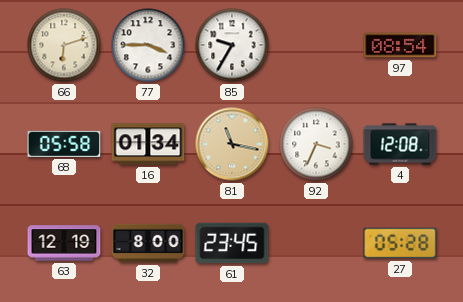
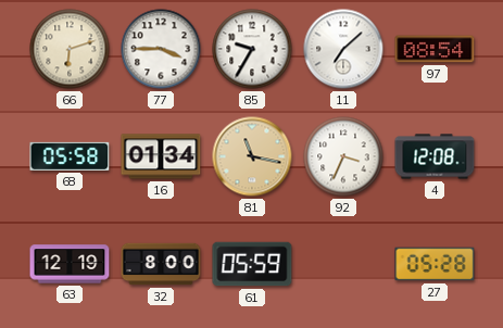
11: none -> 7:08
61: 23:45 -> 05:59
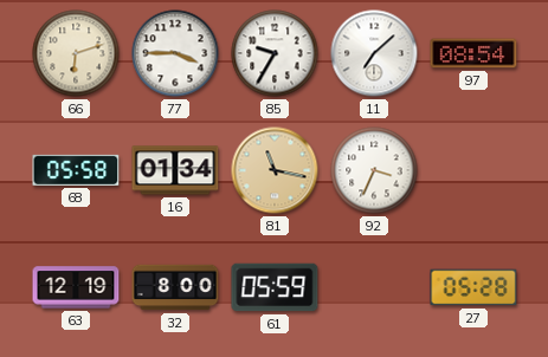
4: 12:08 -> none
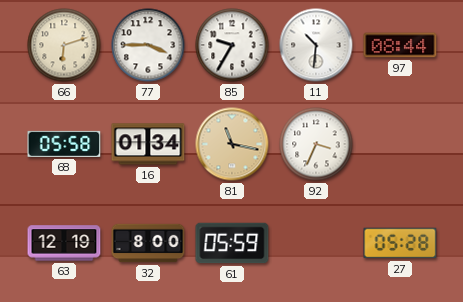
11: 7:08 -> 10:31
97: 08:54 -> 08:44
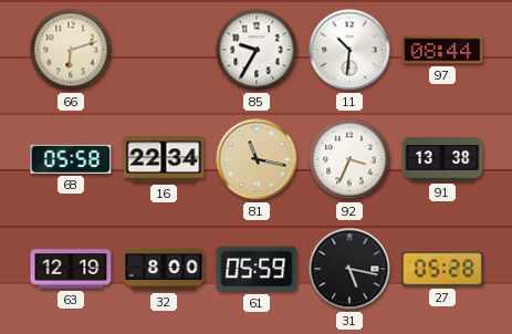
77: 3:45 -> none
16: 01:34 -> 22:34
91: none -> 13:38
31: none -> 5:17
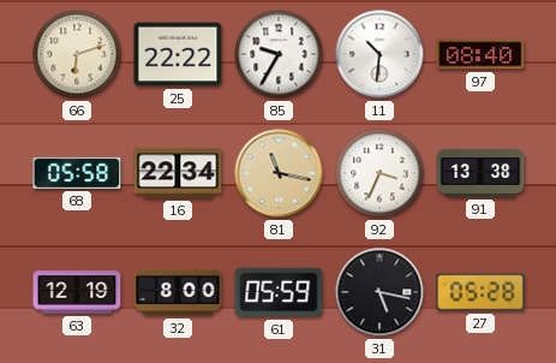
25: none -> 22:22
97: 08:44 -> 08:40
